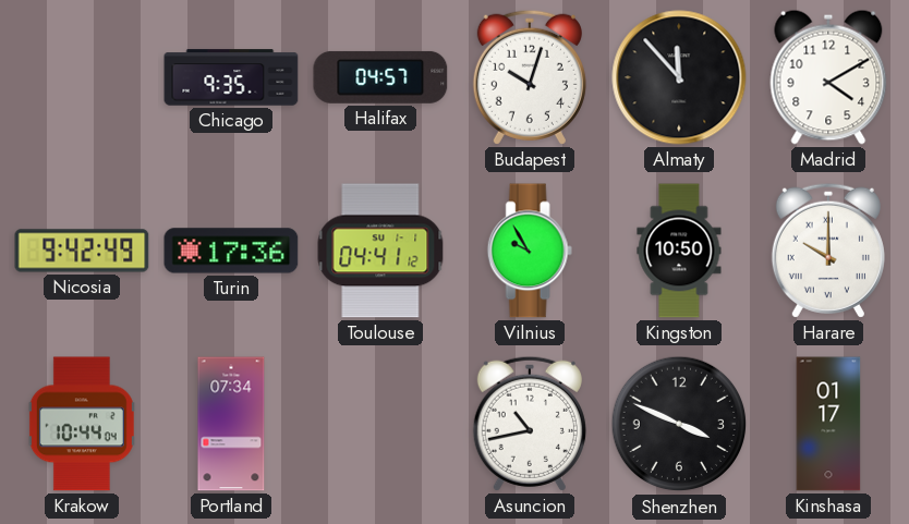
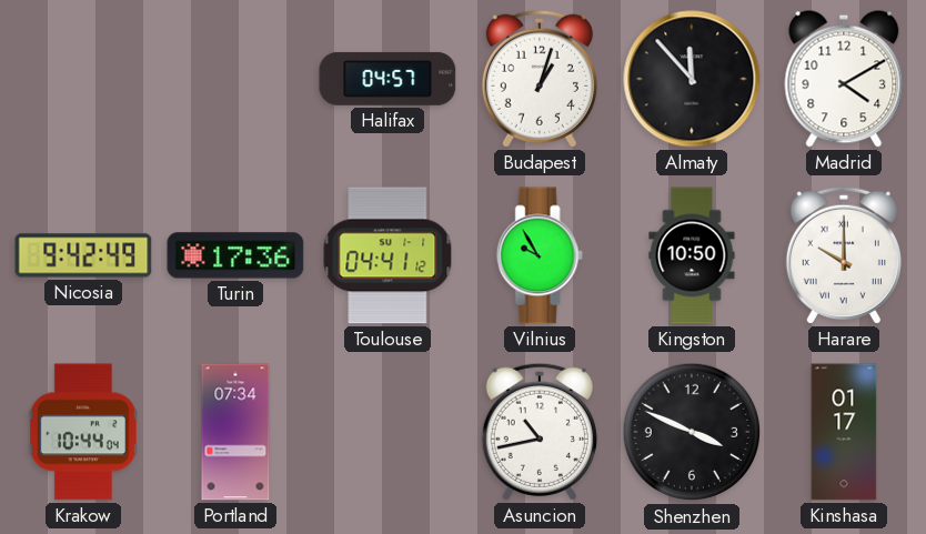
Chicago: 9:35 -> none
Budapest: 10:03 -> 1:03
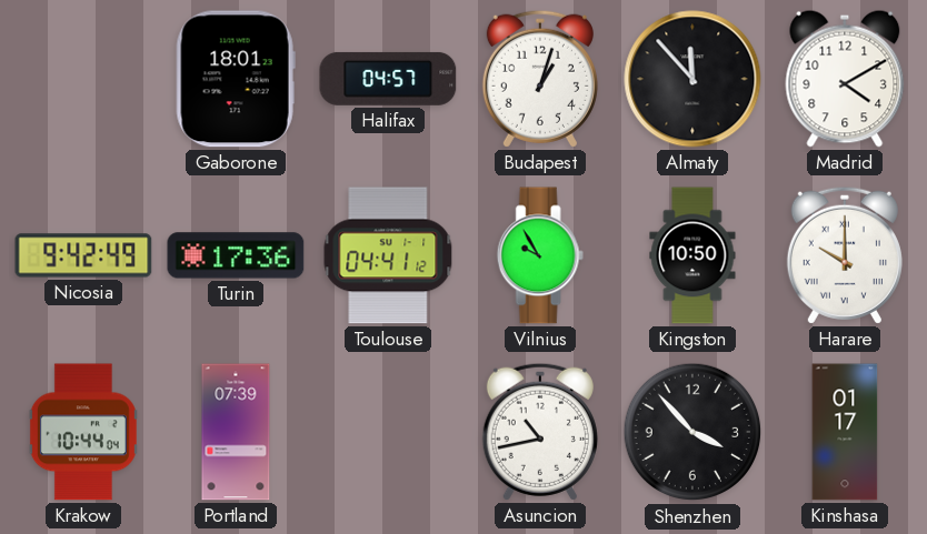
Gaborone: none -> 18:01
Portland: 07:34 -> 07:39
Shenzhen: 3:49 -> 3:53
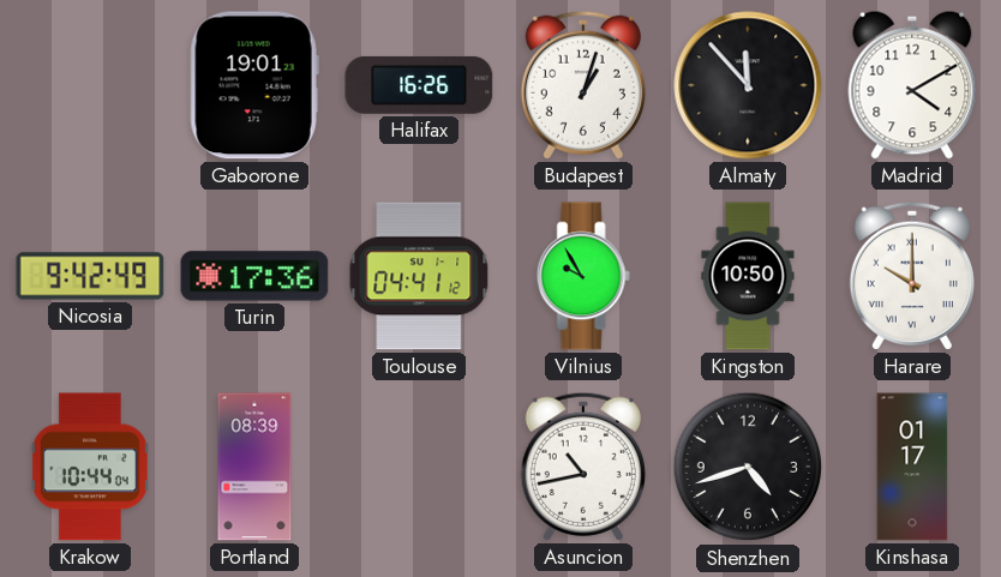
Gaborone: 18:01 -> 19:01
Halifax: 04:57 -> 16:26
Portland: 07:39 -> 08:39
Shenzhen: 3:53 -> 4:42
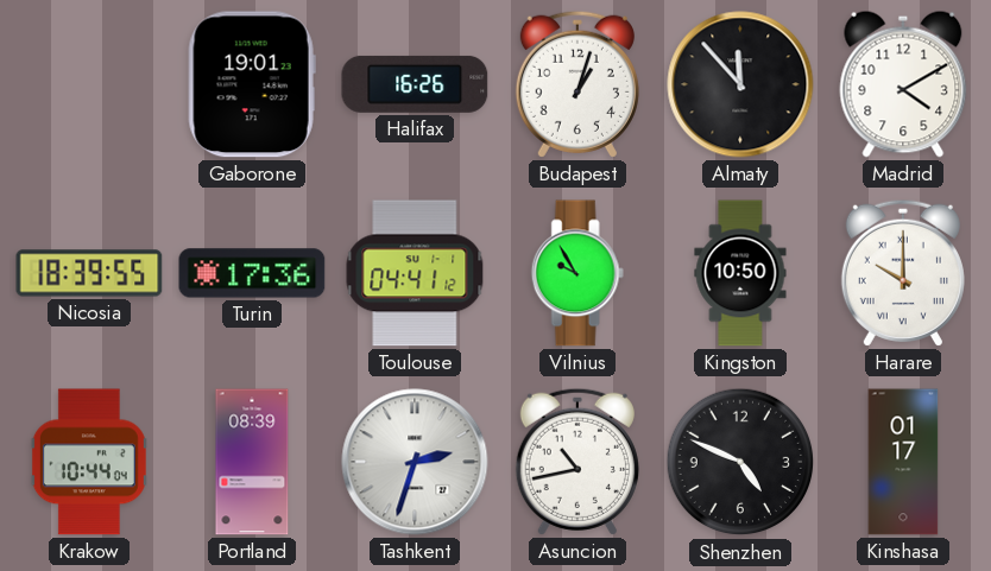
Nicosia: 9:42 -> 18:39
Tashkent: none -> 2:33
Shenzhen: 4:42 -> 4:49
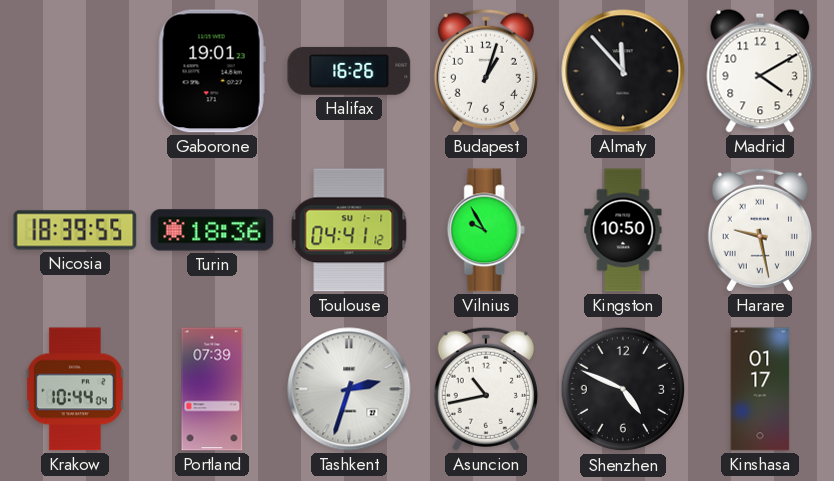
Turin: 17:36 -> 18:36
Harare: 10:00 -> 9:28
Portland: 08:39 -> 07:39
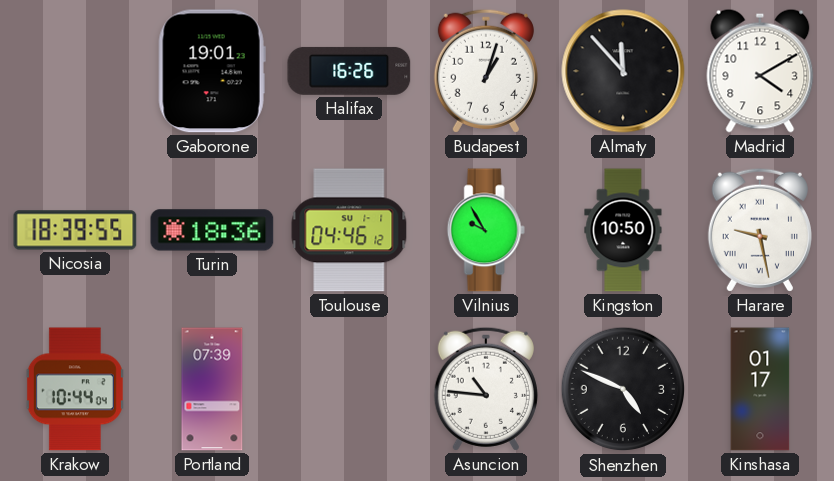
Toulouse: 04:41 -> 04:46
Tashkent: 2:33 -> none
Asuncion: 10:43 -> 10:46
